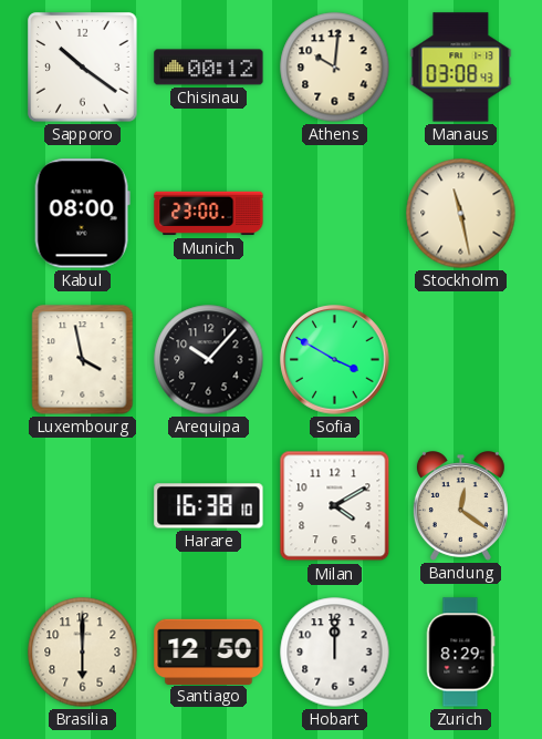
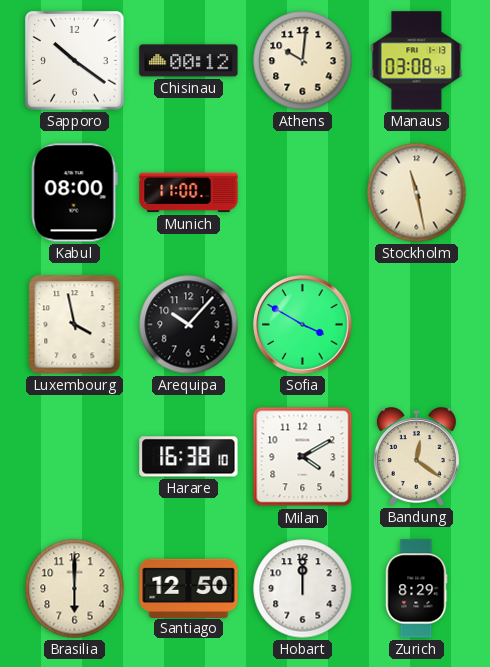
Munich: 23:00 -> 11:00
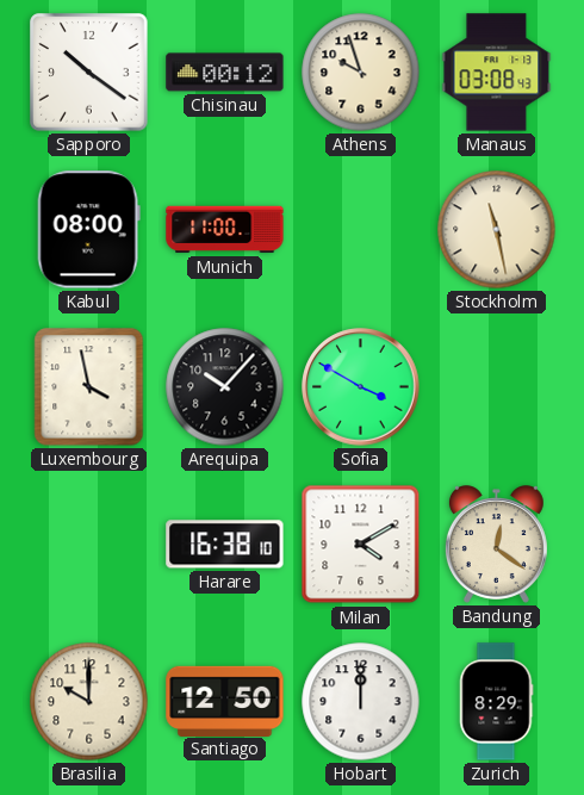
Athens: 10:01 -> 9:57
Brasilia: 6:00 -> 10:00
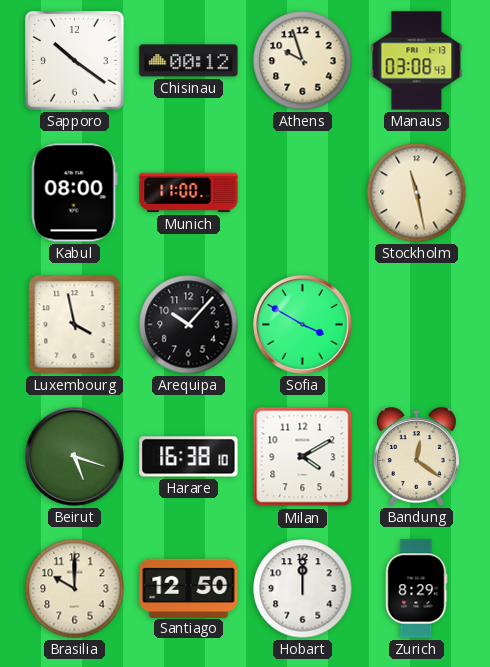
Beirut: none -> 5:18
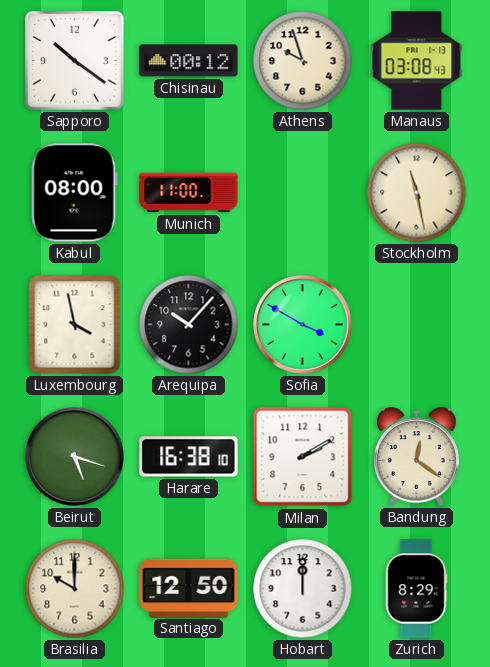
Milan: 4:10 -> 2:10
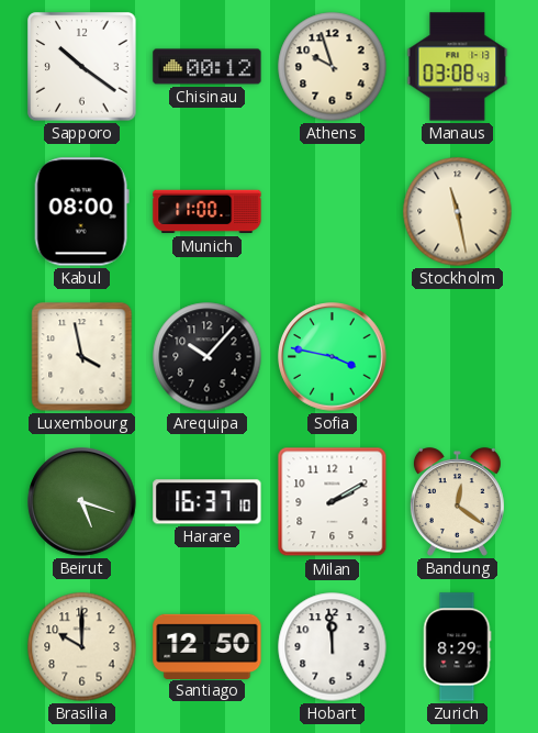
Sofia: 3:50 -> 3:47
Harare: 16:38 -> 16:37
Hobart: 12:00 -> 11:59
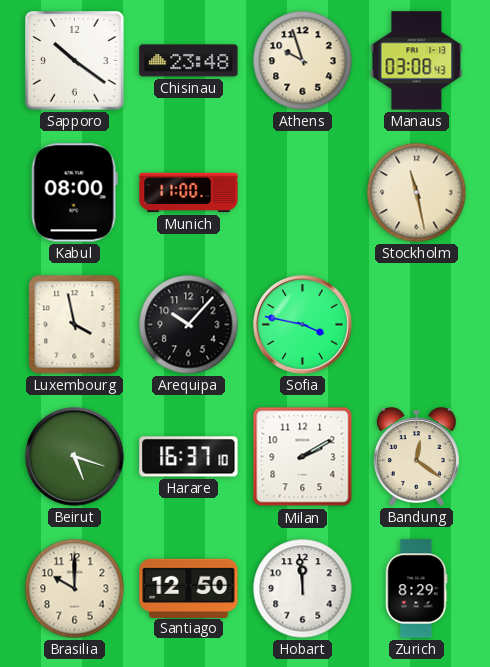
Chisinau: 00:12 -> 23:48
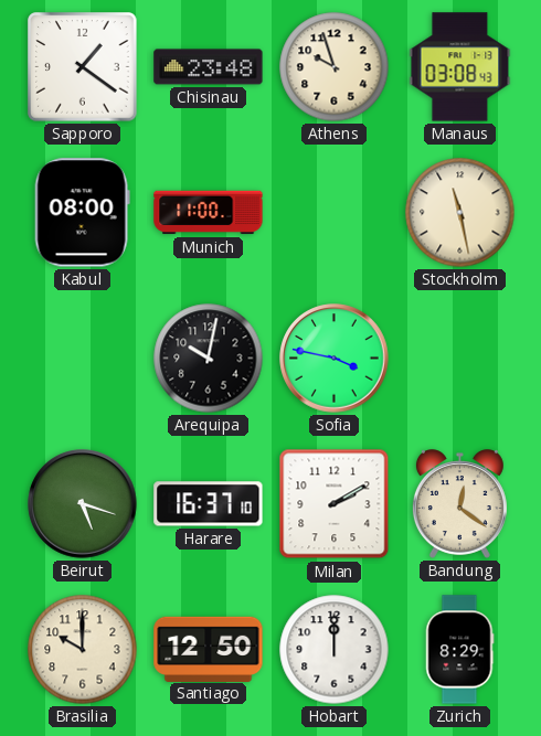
Sapporo: 10:21 -> 1:21
Luxembourg: 3:58 -> none
Arequipa: 10:07 -> 10:02
Hobart: 11:59 -> 12:00
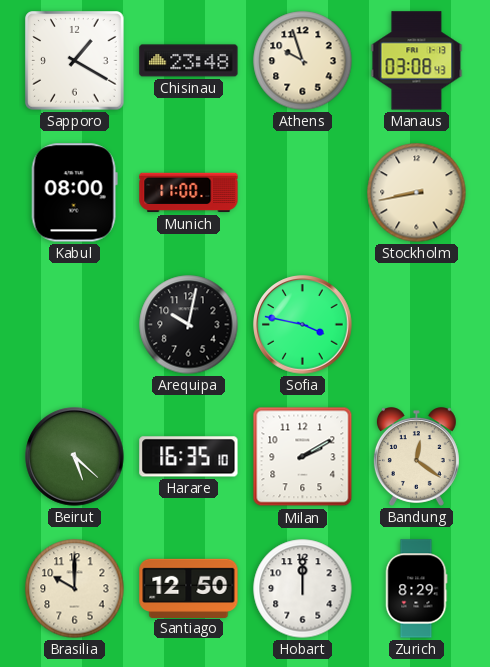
Sapporo: 1:21 -> 1:20
Stockholm: 11:28 -> 8:43
Beirut: 5:18 -> 5:22
Harare: 16:37 -> 16:35
